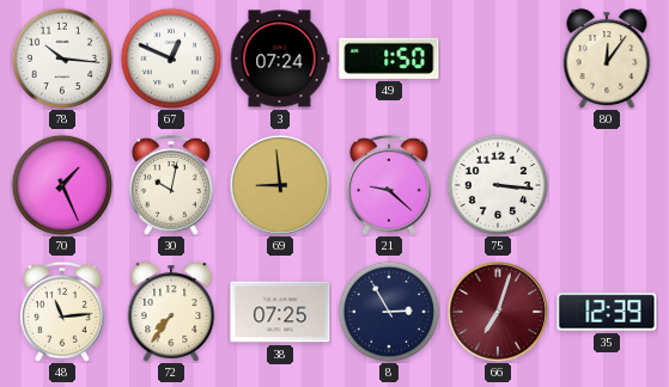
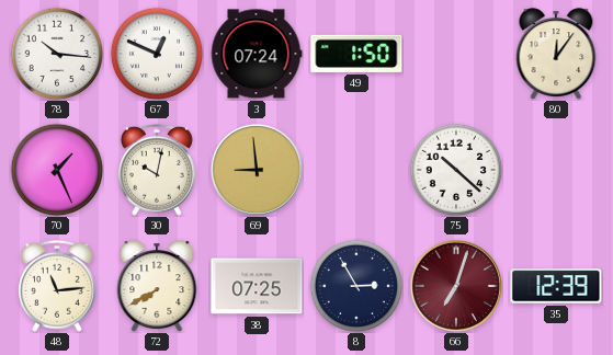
21: 9:22 -> none
75: 3:16 -> 10:22
72: 7:36 -> 7:40
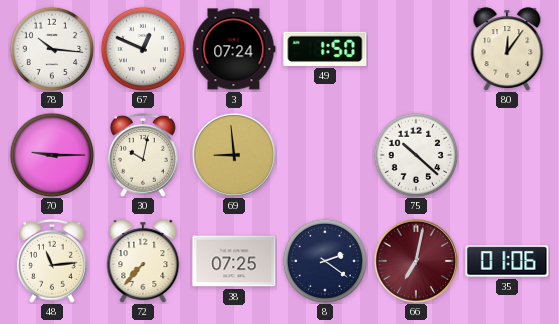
70: 1:26 -> 9:15
72: 7:40 -> 7:37
8: 2:55 -> 2:21
66: 7:03 -> 7:02
35: 12:39 -> 01:06
